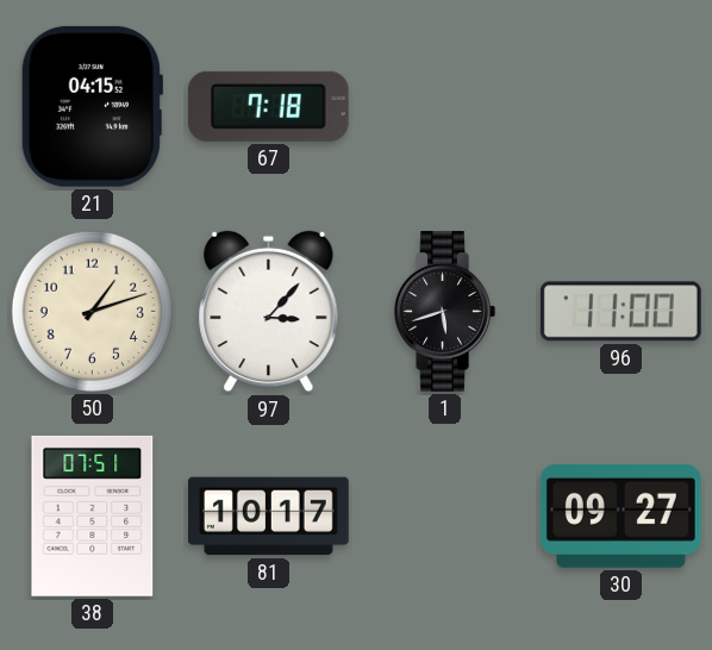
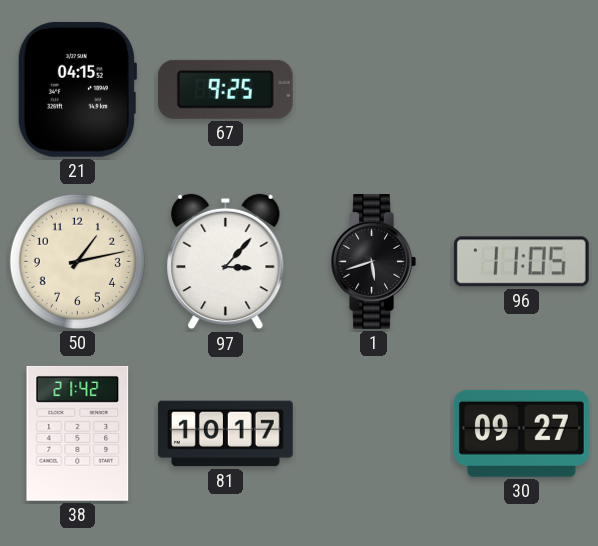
67: 7:18 -> 9:25
50: 1:12 -> 1:13
96: 11:00 -> 11:05
38: 07:51 -> 21:42
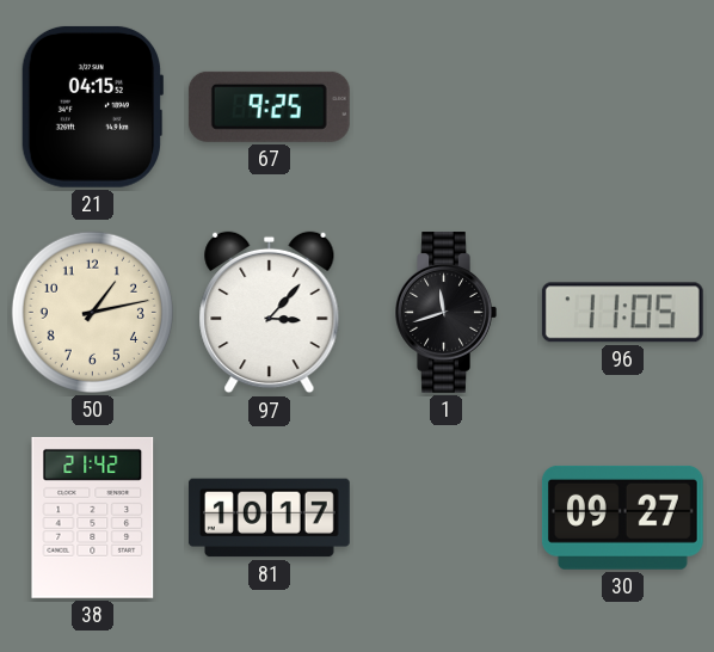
1: 5:42 -> 11:42
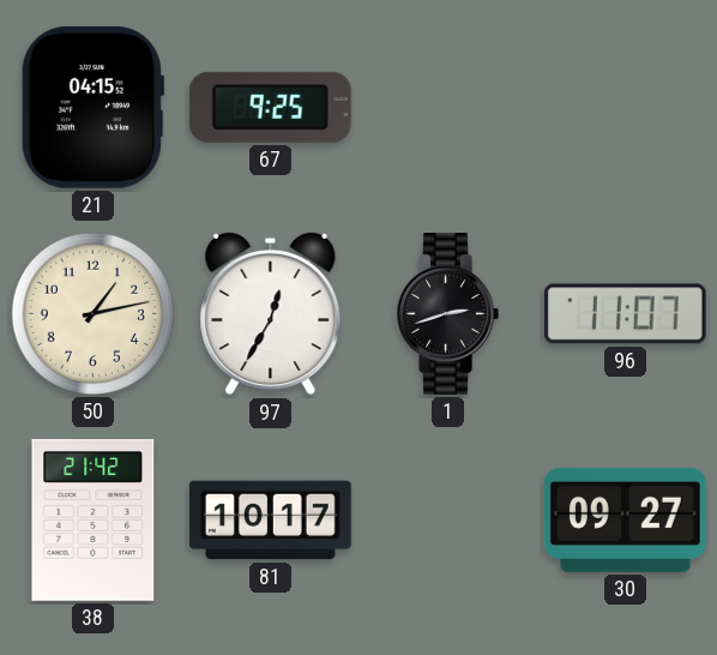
97: 3:07 -> 12:35
1: 11:42 -> 2:42
96: 11:05 -> 11:07
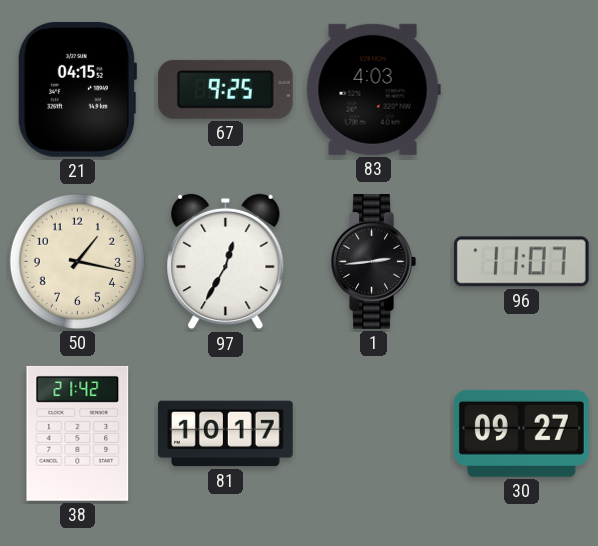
83: none -> 4:03
50: 1:13 -> 1:17
1: 2:42 -> 2:44
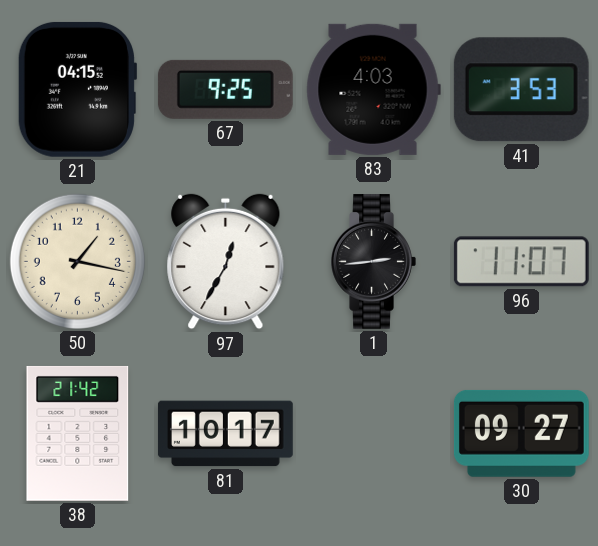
41: none -> 3:53
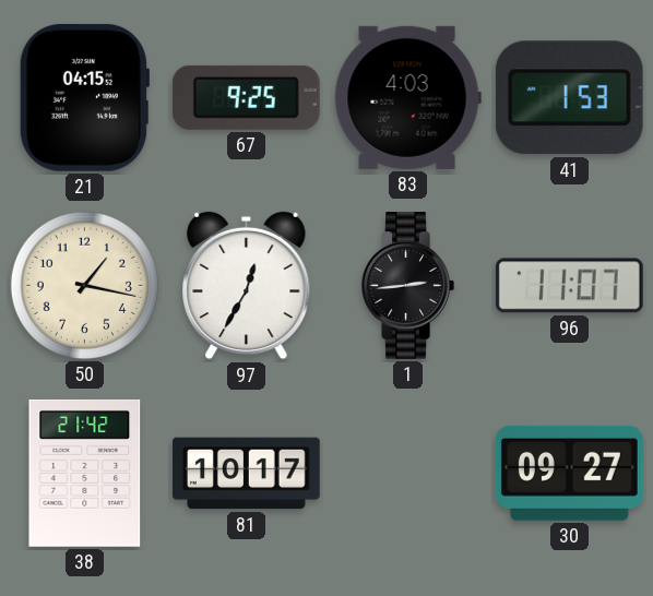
41: 3:53 -> 1:53
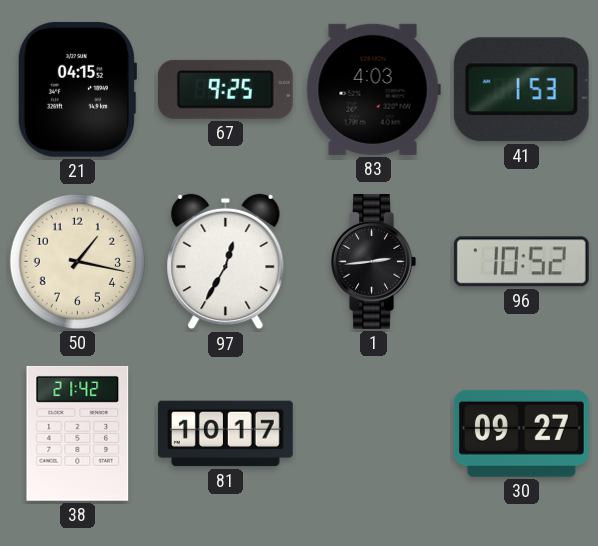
96: 11:07 -> 10:52
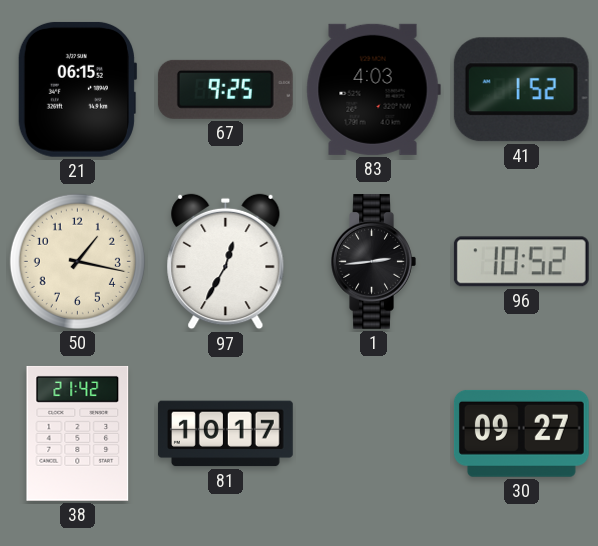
21: 04:15 -> 06:15
41: 1:53 -> 1:52
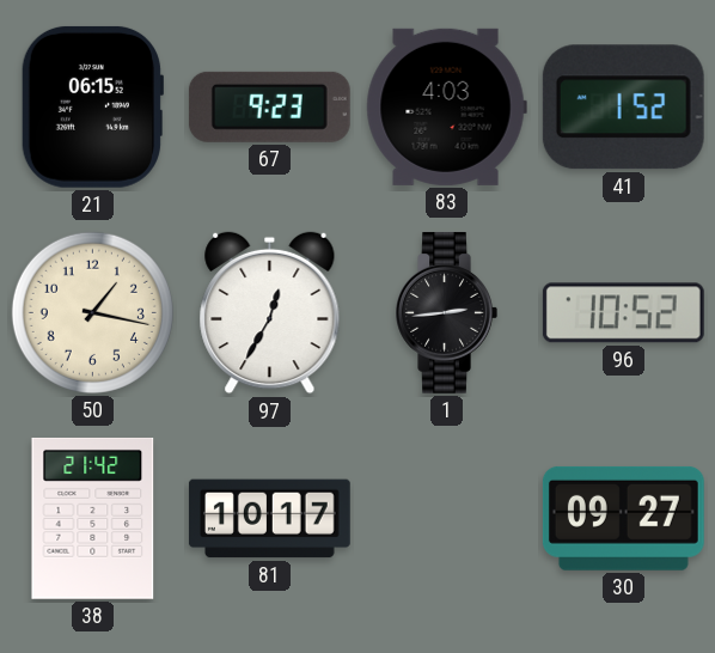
67: 9:25 -> 9:23
